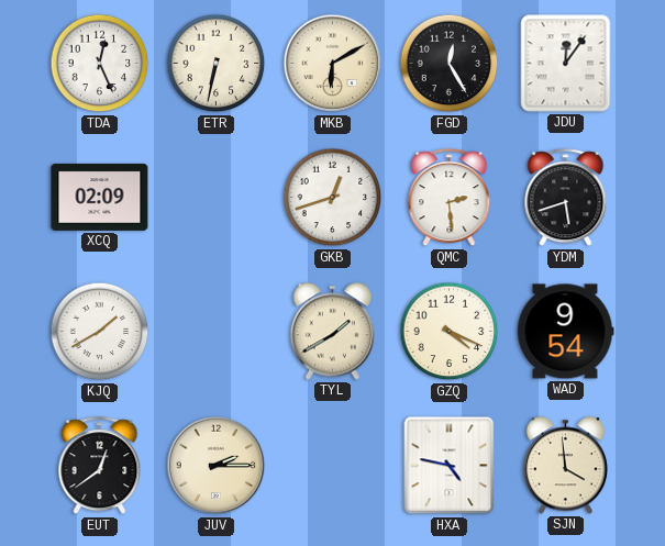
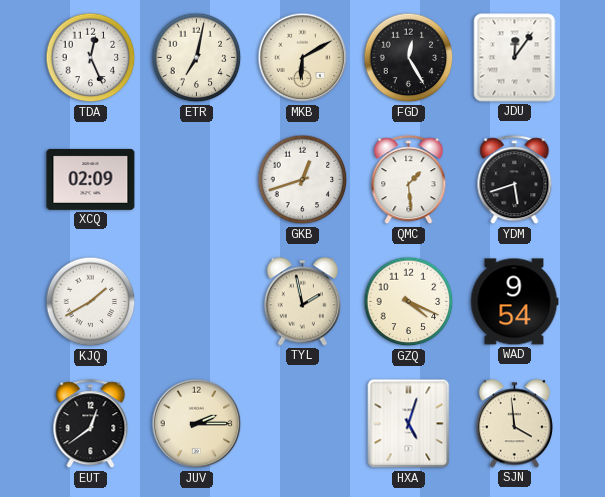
ETR: 6:32 -> 7:02
QMC: 2:29 -> 1:29
TYL: 1:40 -> 1:58
HXA: 4:47 -> 5:03
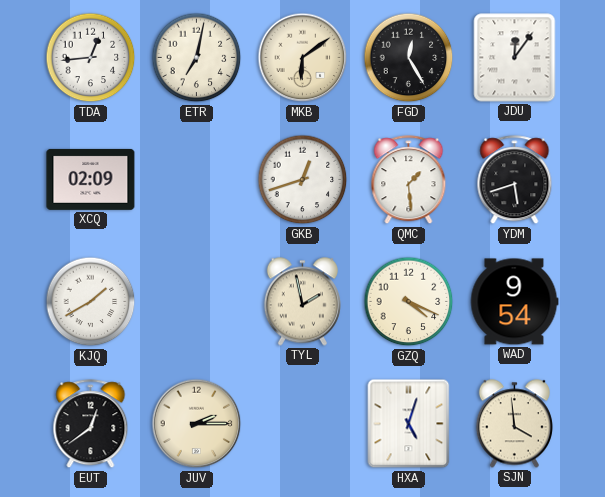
TDA: 12:26 -> 12:44
MKB: 6:10 -> 6:09
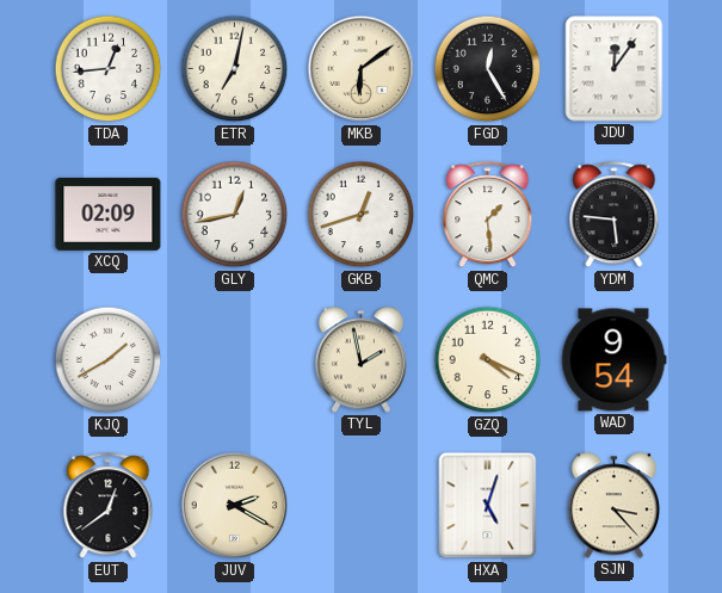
GLY: none -> 12:43
YDM: 5:42 -> 5:46
JUV: 2:15 -> 2:20
SJN: 3:59 -> 3:23
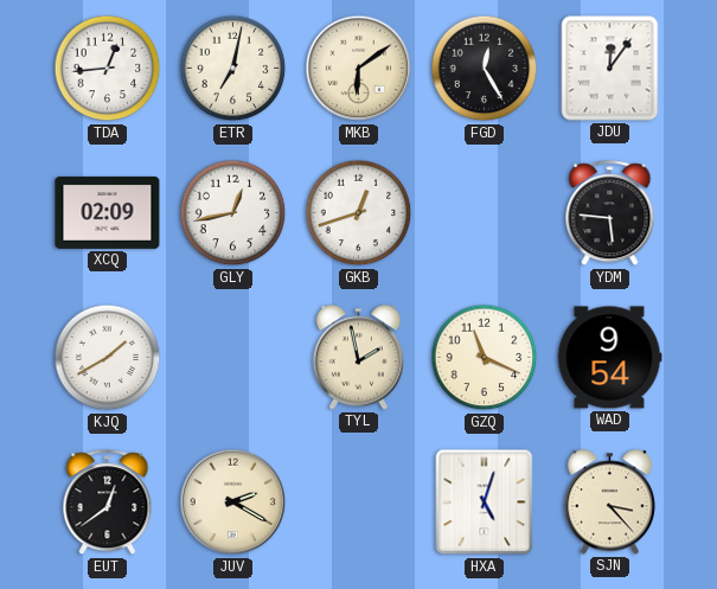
QMC: 1:29 -> none
GZQ: 4:19 -> 11:19
